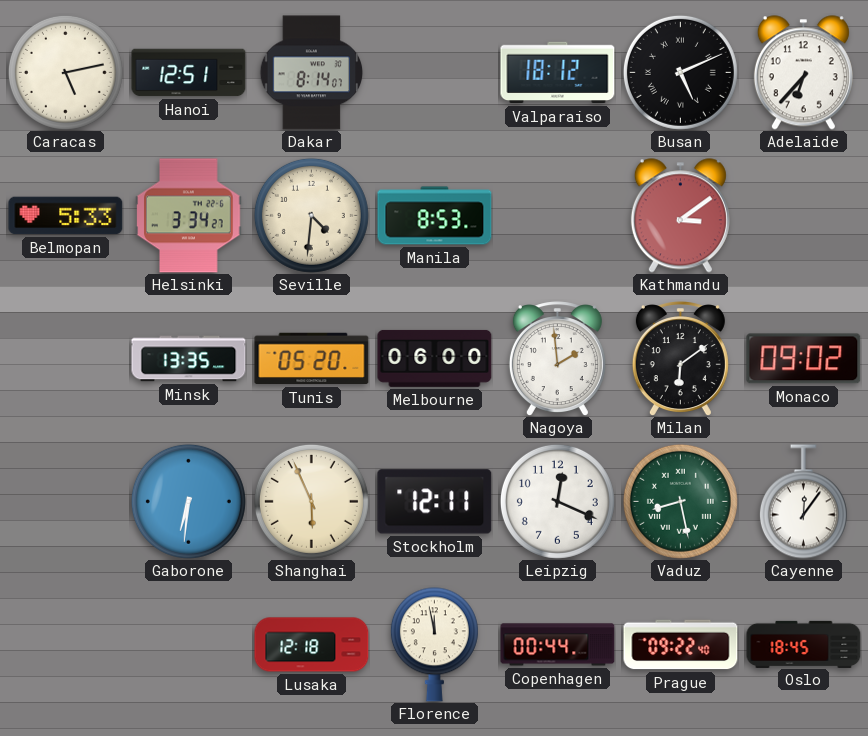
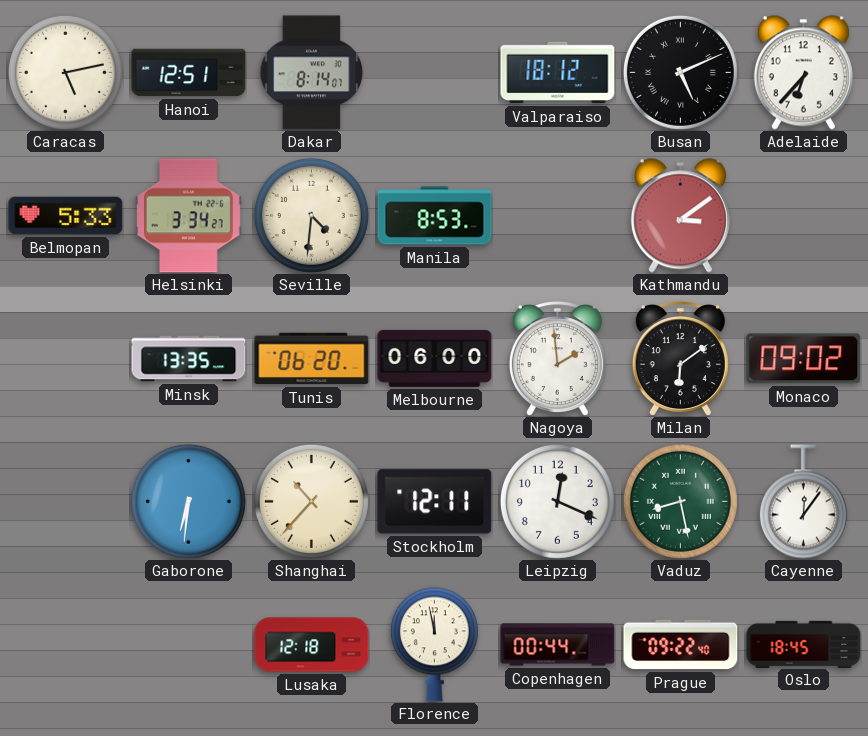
Tunis: 05:20 -> 06:20
Shanghai: 5:56 -> 10:37
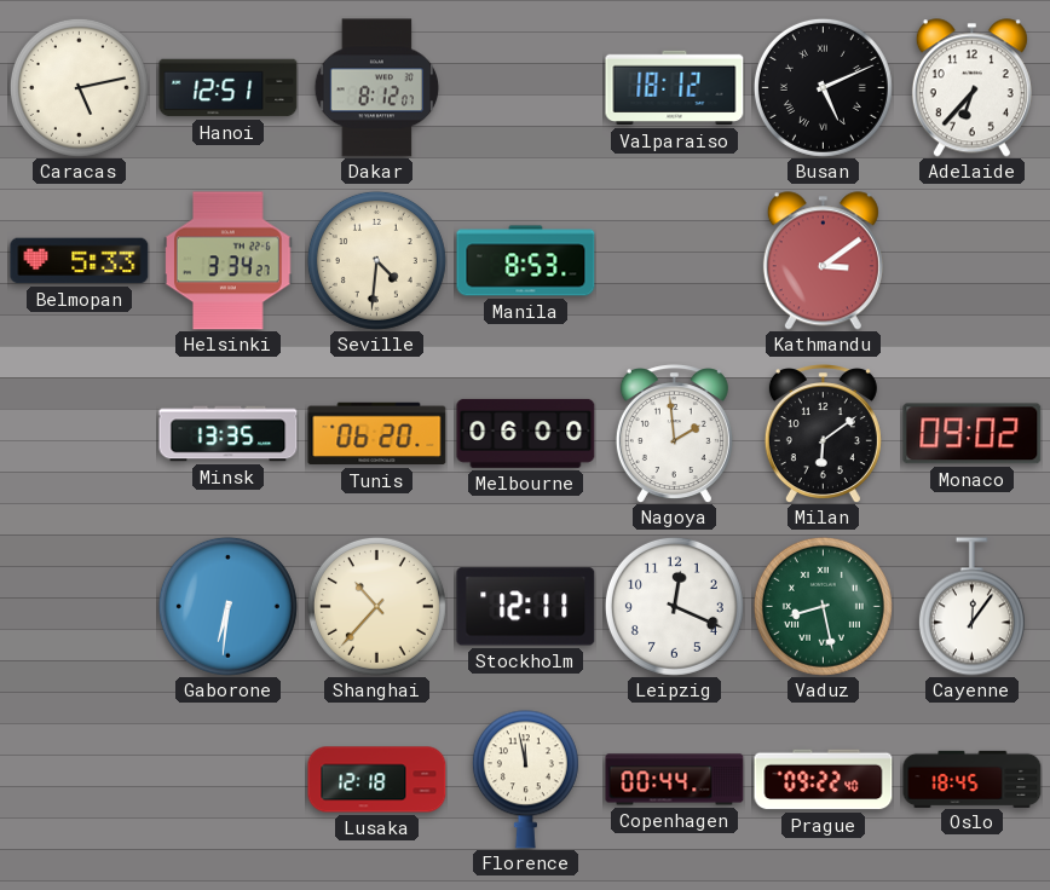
Dakar: 8:14 -> 8:12
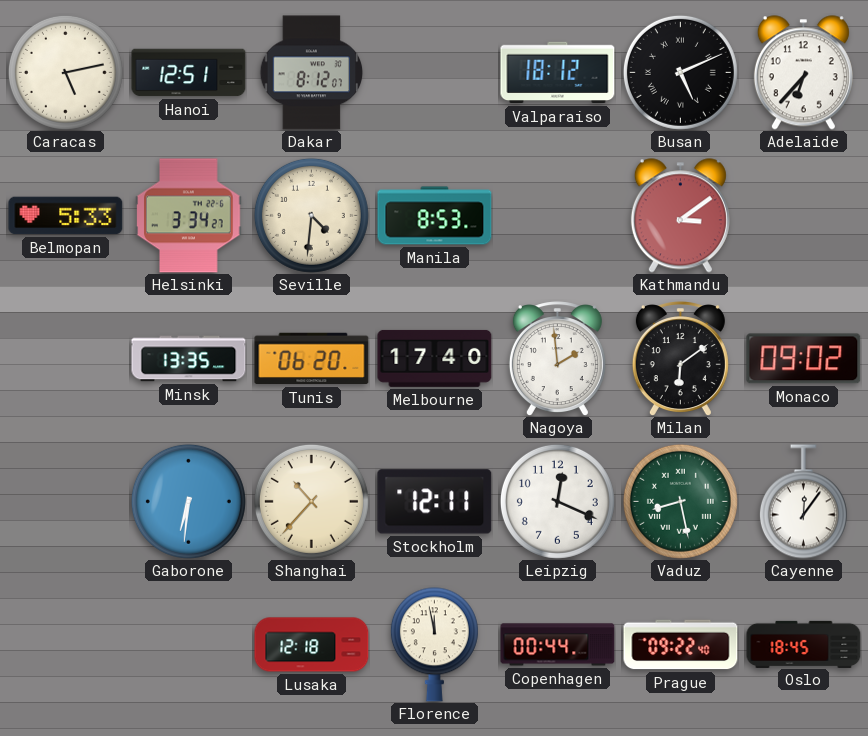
Melbourne: 06:00 -> 17:40
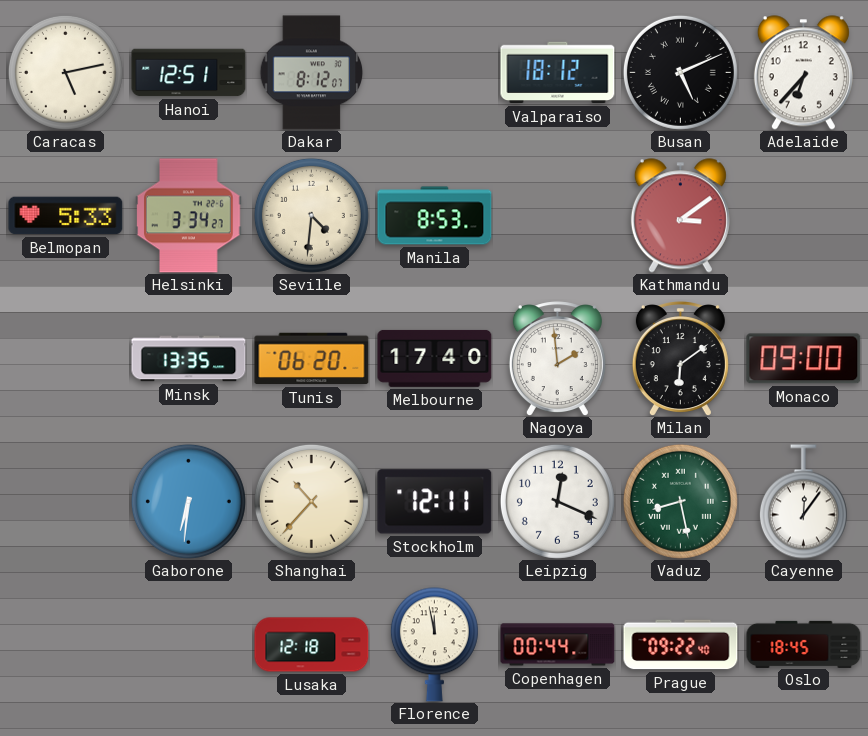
Monaco: 09:02 -> 09:00
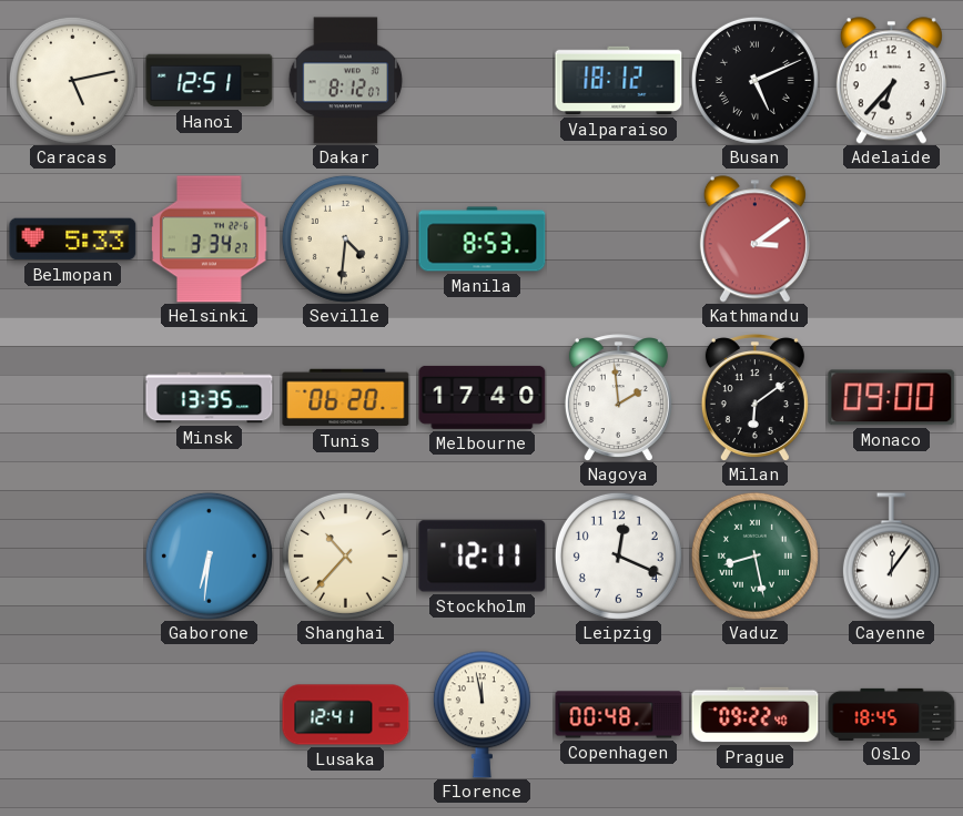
Lusaka: 12:18 -> 12:41
Copenhagen: 00:44 -> 00:48
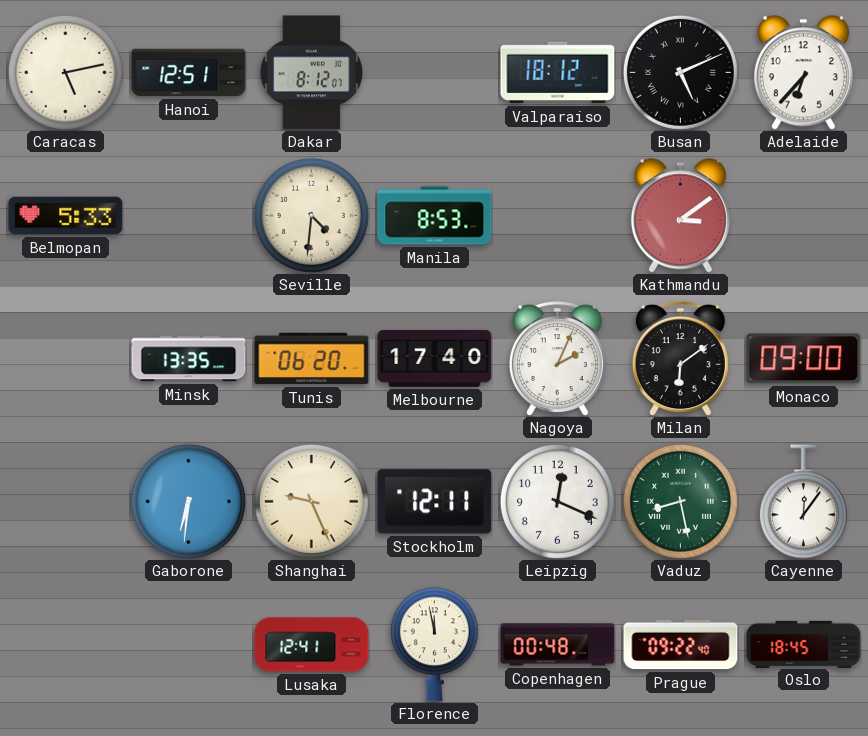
Helsinki: 3:34 -> none
Nagoya: 1:59 -> 2:04
Shanghai: 10:37 -> 9:26
